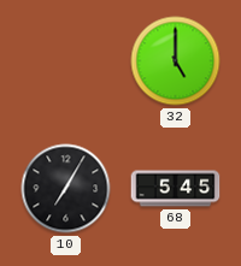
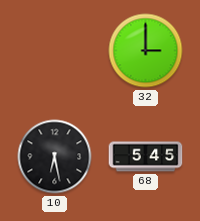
32: 5:00 -> 3:00
10: 7:05 -> 6:28
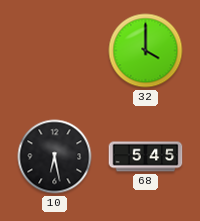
32: 3:00 -> 4:00
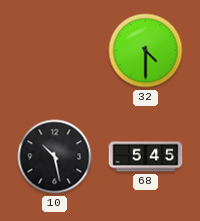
32: 4:00 -> 4:30
10: 6:28 -> 10:28
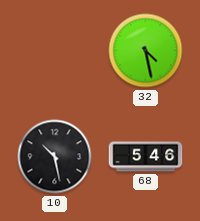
32: 4:30 -> 4:28
68: 5:45 -> 5:46
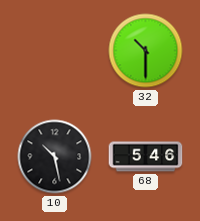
32: 4:28 -> 10:30
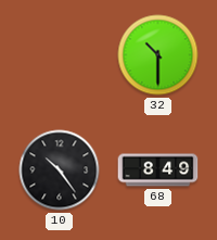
10: 10:28 -> 10:24
68: 5:46 -> 8:49
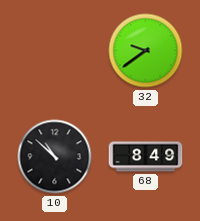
32: 10:30 -> 9:39
10: 10:24 -> 10:52
